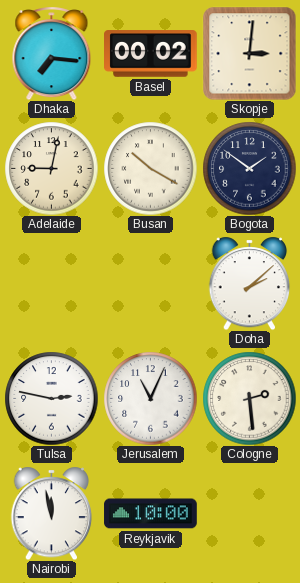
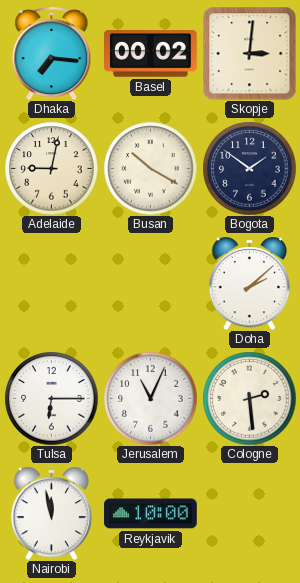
Tulsa: 2:47 -> 6:15
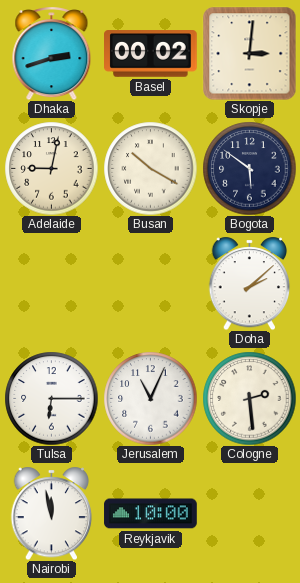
Dhaka: 7:16 -> 2:42
Bogota: 1:51 -> 5:51
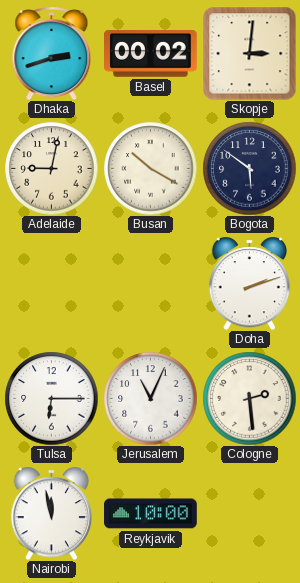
Doha: 2:08 -> 2:12
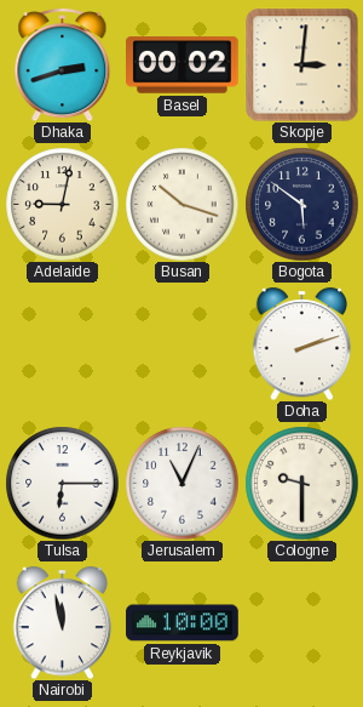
Busan: 10:20 -> 10:18
Cologne: 2:29 -> 9:30
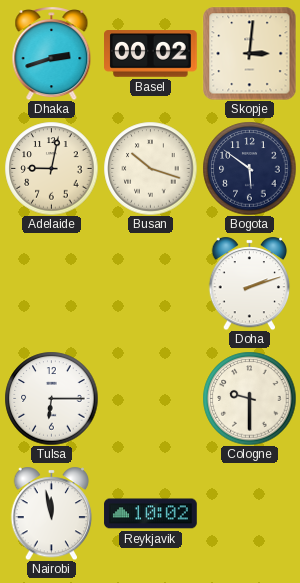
Jerusalem: 11:04 -> none
Reykjavik: 10:00 -> 10:02
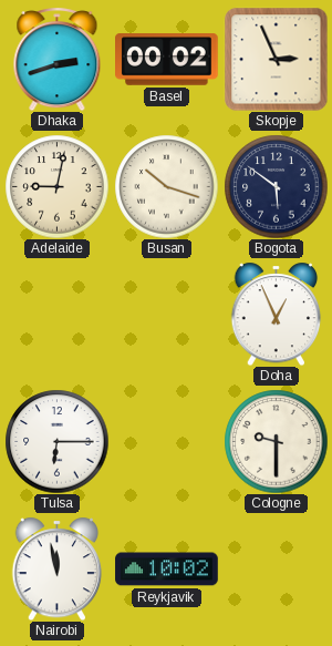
Skopje: 3:01 -> 2:56
Doha: 2:12 -> 12:56
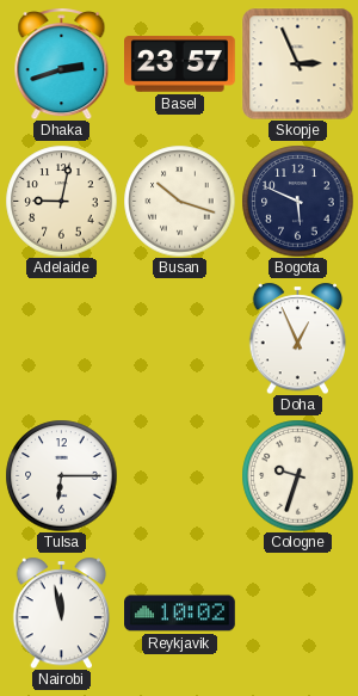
Basel: 00:02 -> 23:57
Bogota: 5:51 -> 5:49
Cologne: 9:30 -> 9:33
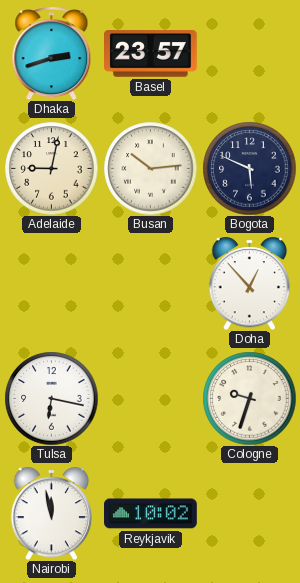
Skopje: 2:56 -> none
Busan: 10:18 -> 10:14
Doha: 12:56 -> 12:53
Tulsa: 6:15 -> 6:17
